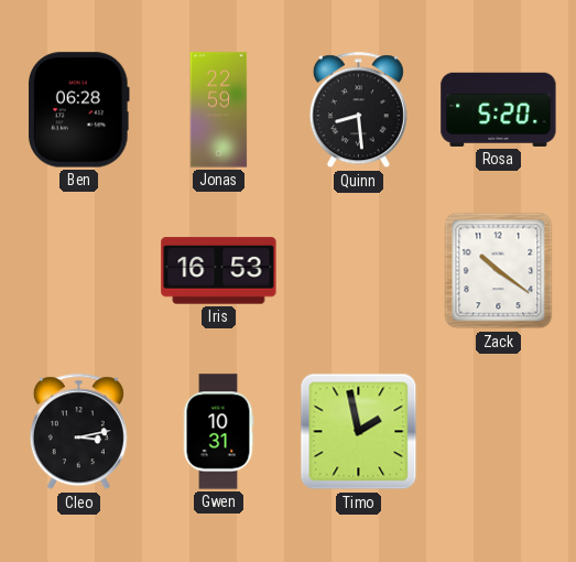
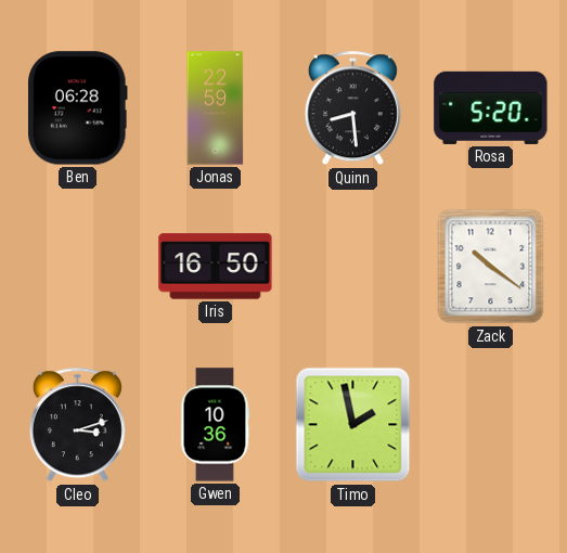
Iris: 16:53 -> 16:50
Cleo: 3:13 -> 3:12
Gwen: 10:31 -> 10:36
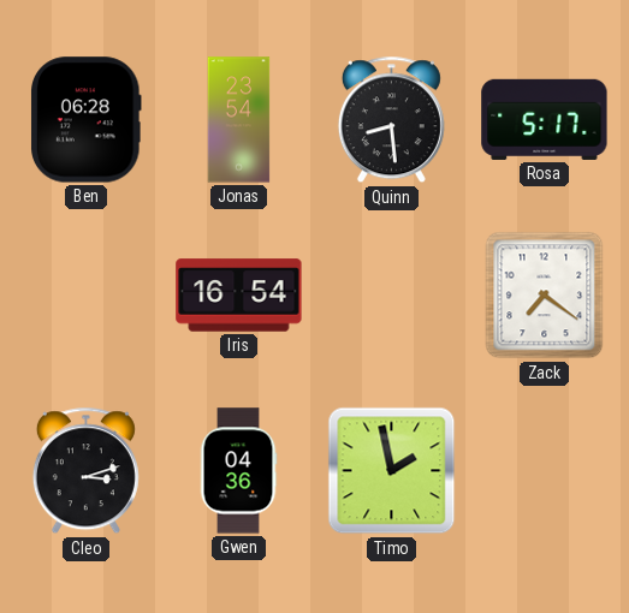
Jonas: 22:59 -> 23:54
Rosa: 5:20 -> 5:17
Iris: 16:50 -> 16:54
Zack: 10:21 -> 7:21
Gwen: 10:36 -> 04:36
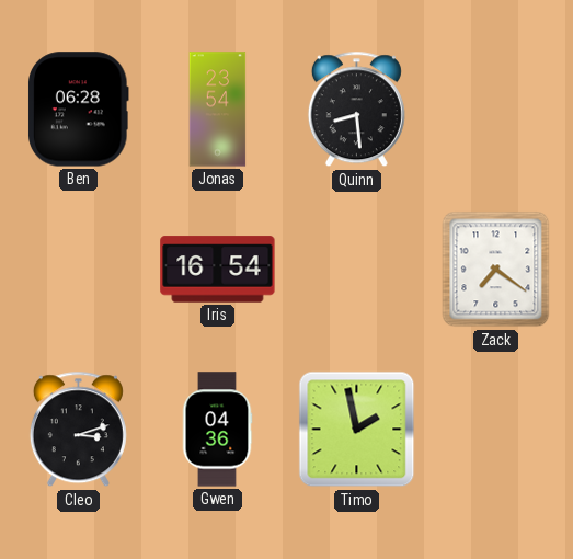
Rosa: 5:17 -> none
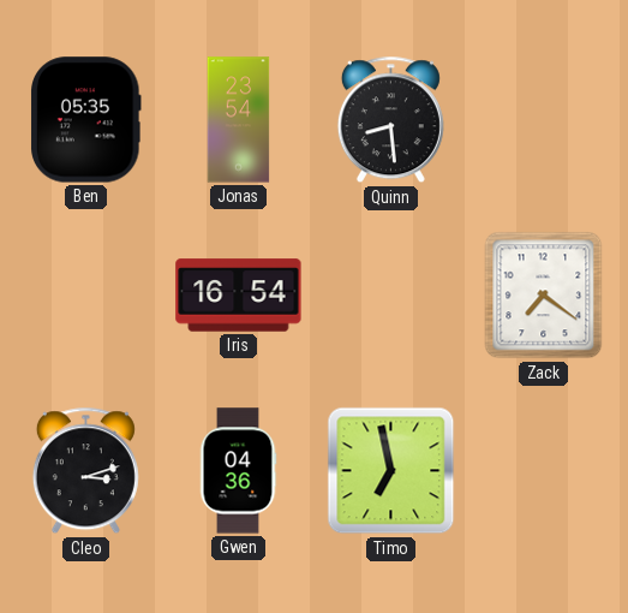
Ben: 06:28 -> 05:35
Timo: 1:58 -> 6:58
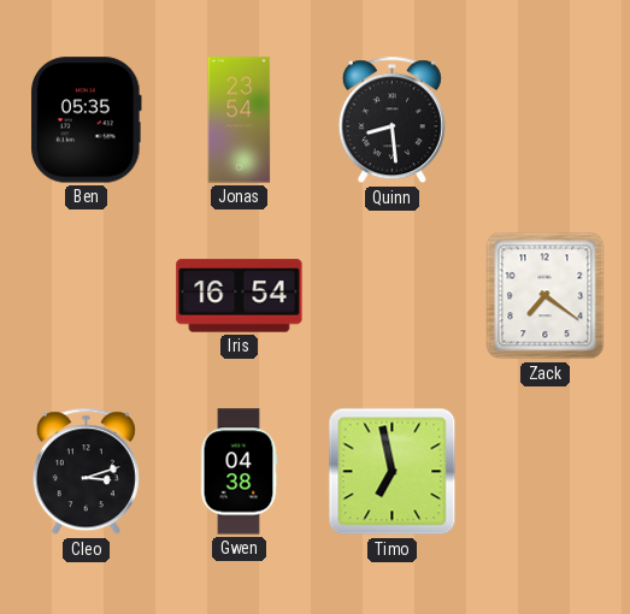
Gwen: 04:36 -> 04:38
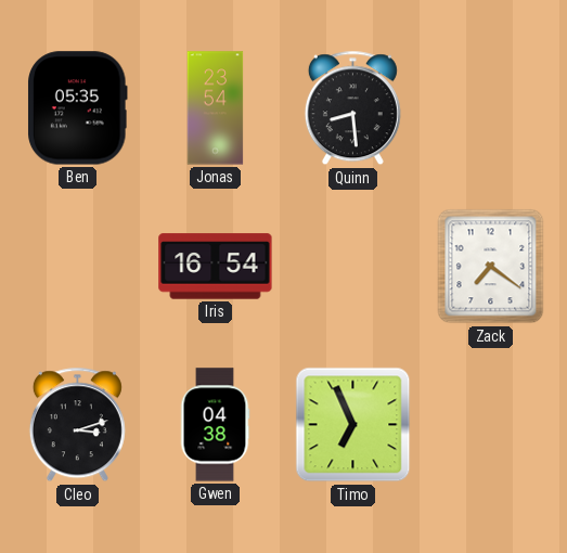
Timo: 6:58 -> 6:56
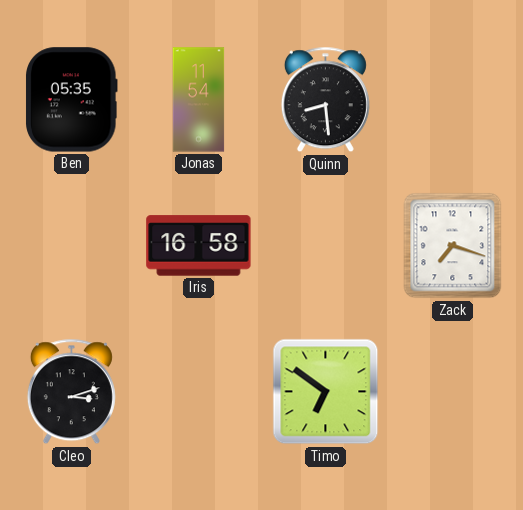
Jonas: 23:54 -> 11:54
Iris: 16:54 -> 16:58
Zack: 7:21 -> 7:18
Gwen: 04:38 -> none
Timo: 6:56 -> 6:51
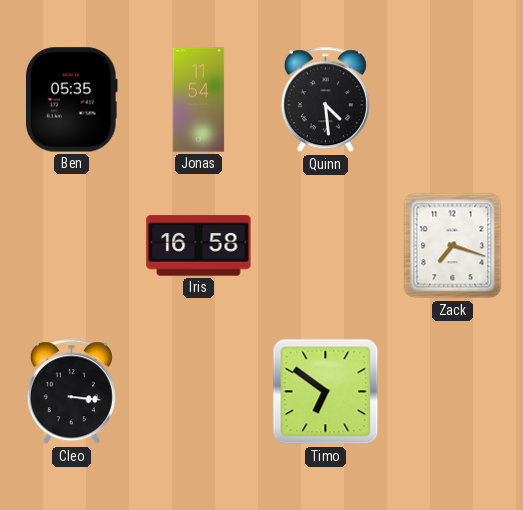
Quinn: 8:29 -> 4:29
Cleo: 3:12 -> 3:16
